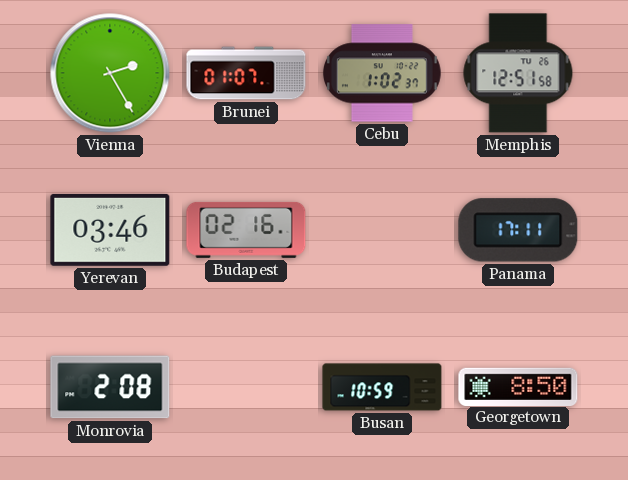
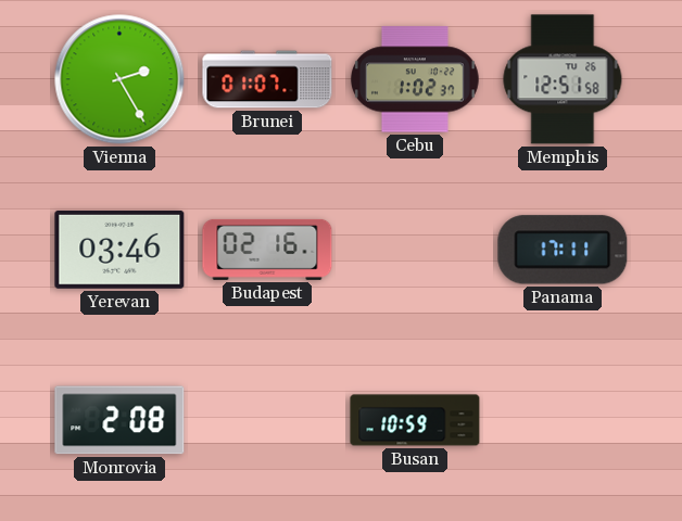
Georgetown: 8:50 -> none
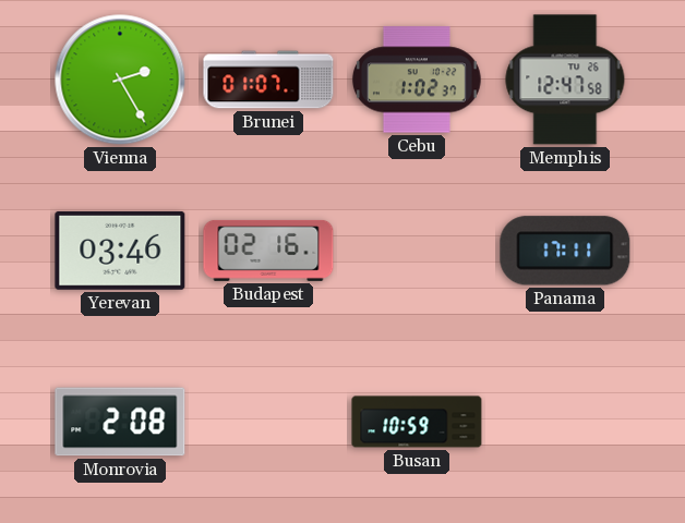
Memphis: 12:51 -> 12:47
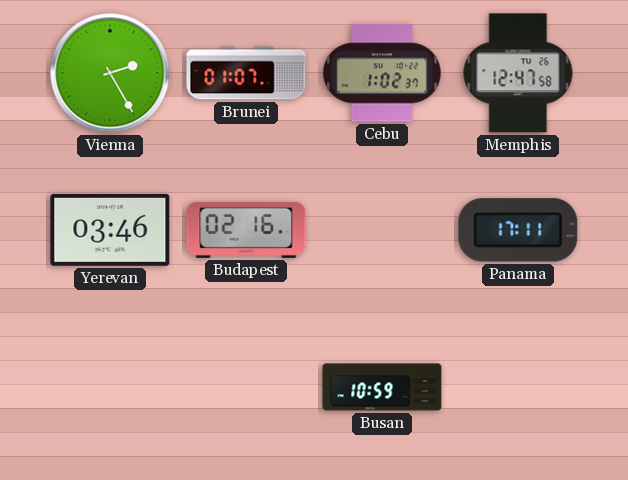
Monrovia: 2:08 -> none
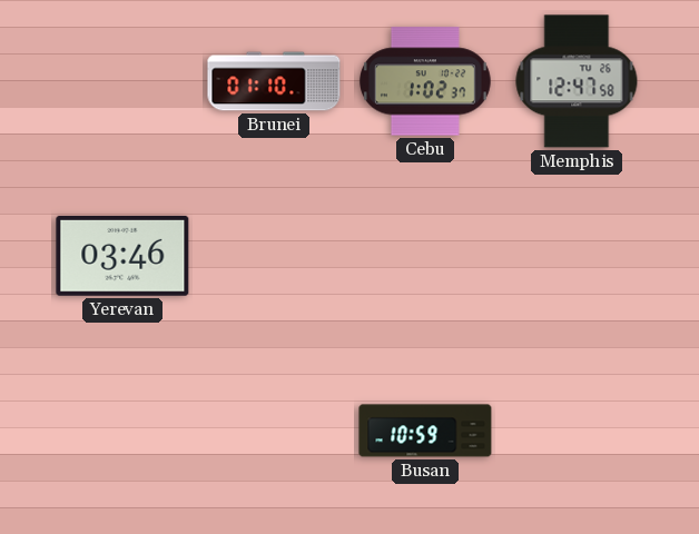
Vienna: 2:25 -> none
Brunei: 01:07 -> 01:10
Budapest: 02:16 -> none
Panama: 17:11 -> none
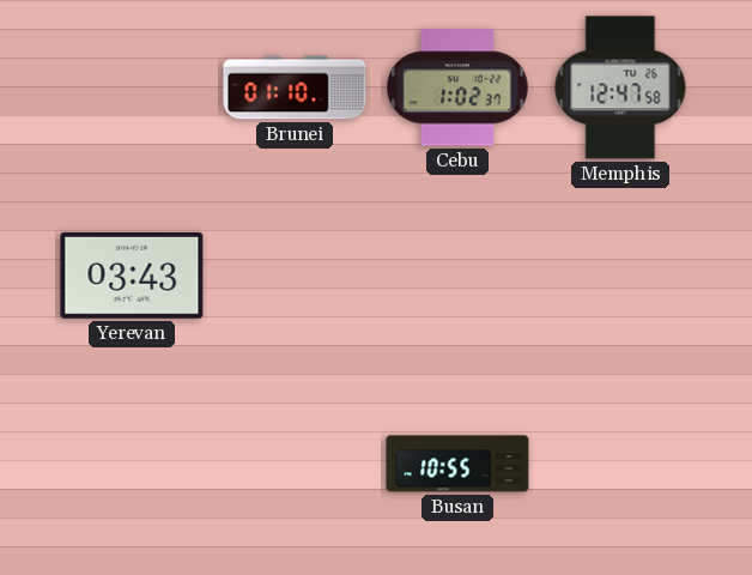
Yerevan: 03:46 -> 03:43
Busan: 10:59 -> 10:55
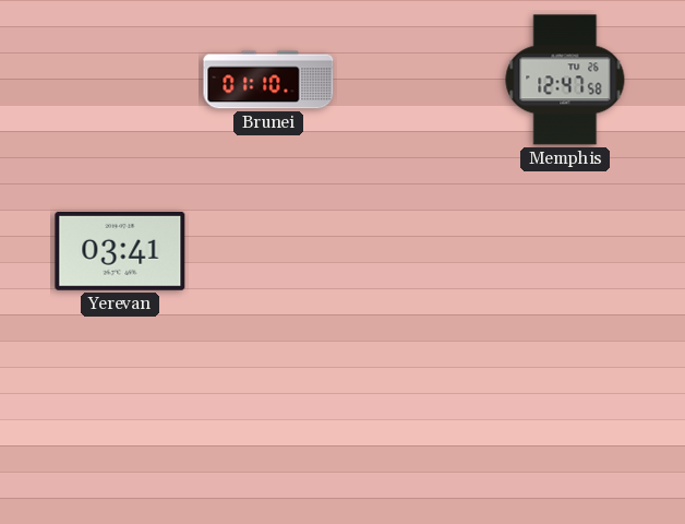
Cebu: 1:02 -> none
Yerevan: 03:43 -> 03:41
Busan: 10:55 -> none
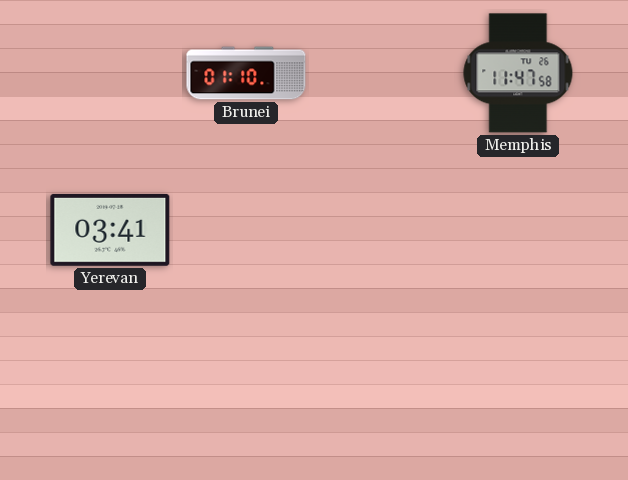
Memphis: 12:47 -> 11:47
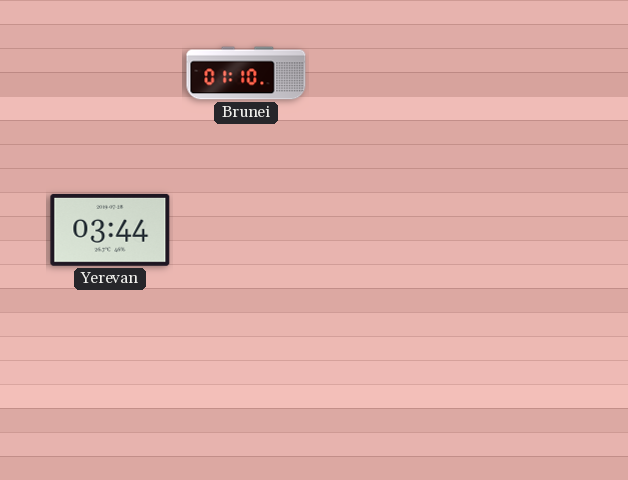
Memphis: 11:47 -> none
Yerevan: 03:41 -> 03:44
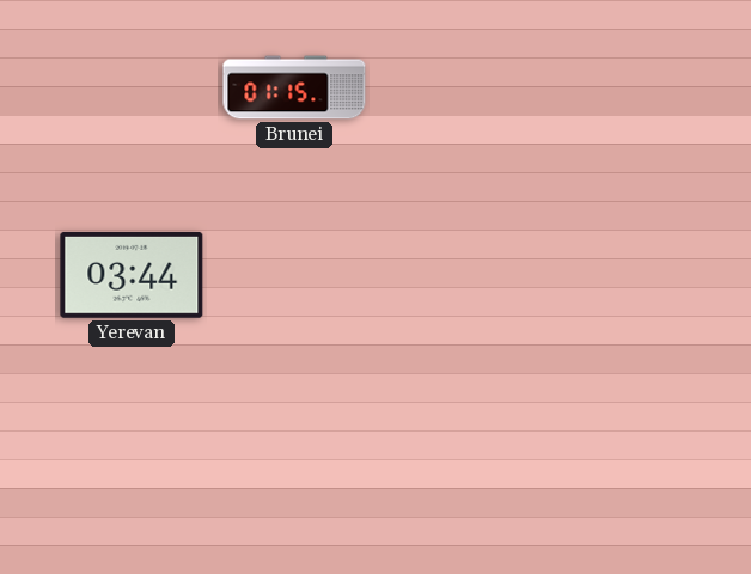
Brunei: 01:10 -> 01:15
